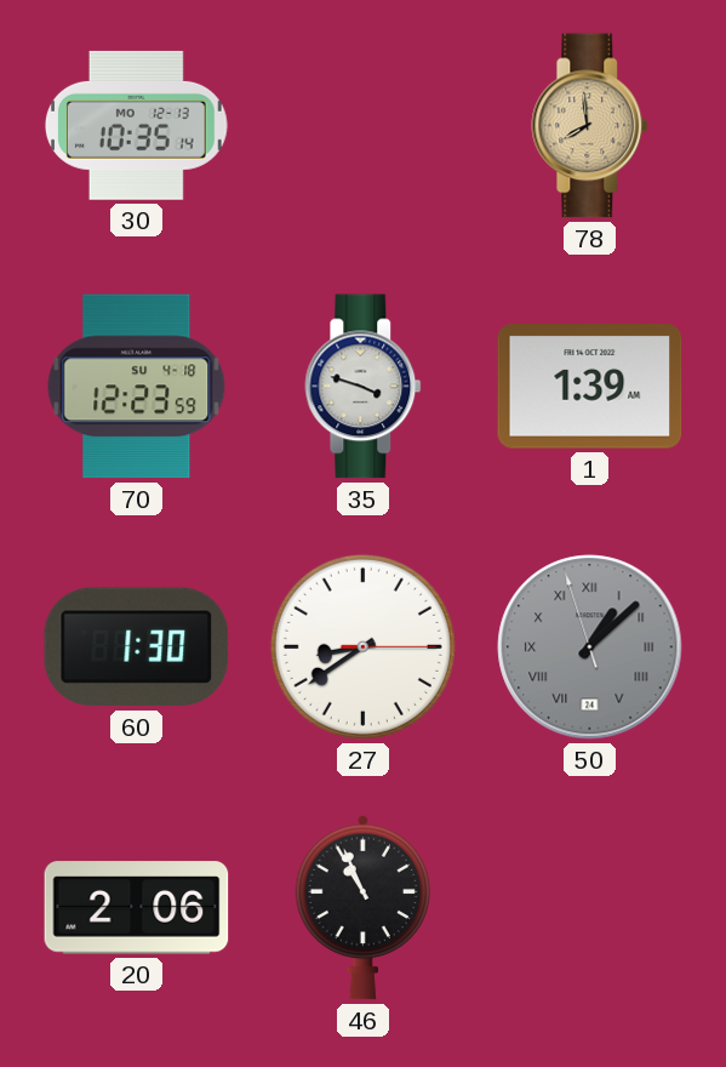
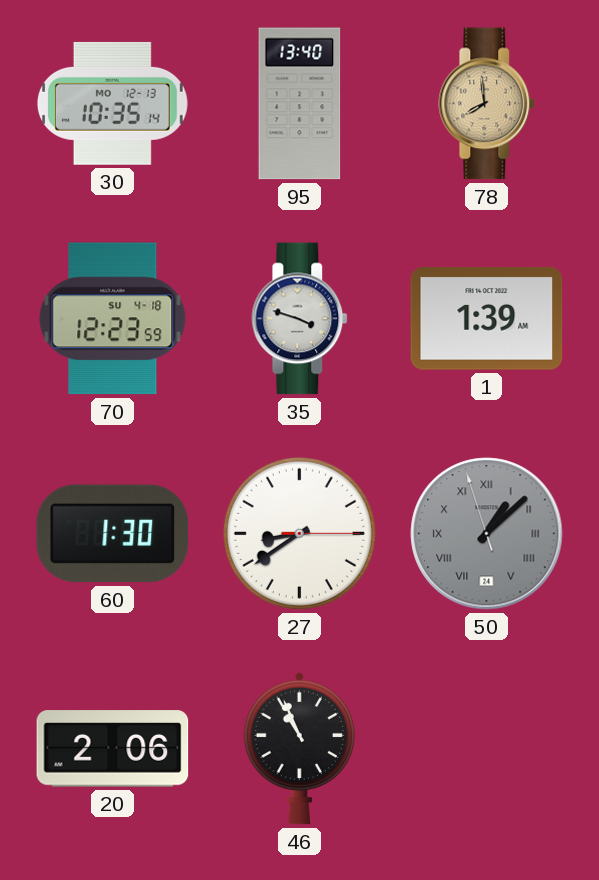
95: none -> 13:40
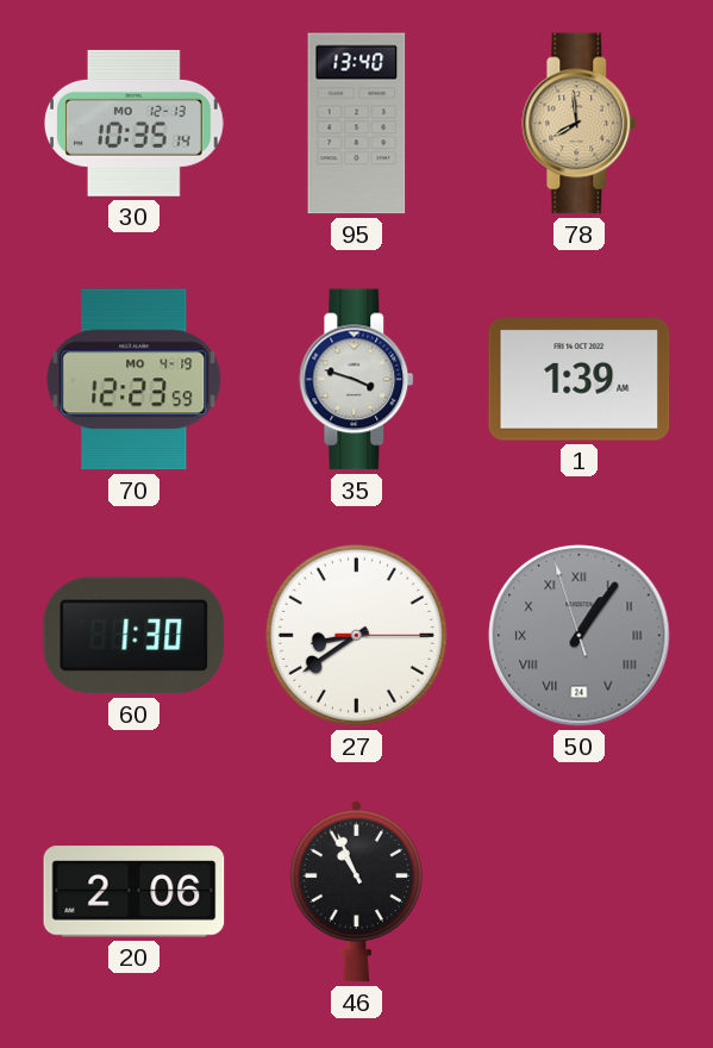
70 date: SU 4-18 -> MO 4-19
50: 1:07 -> 1:05
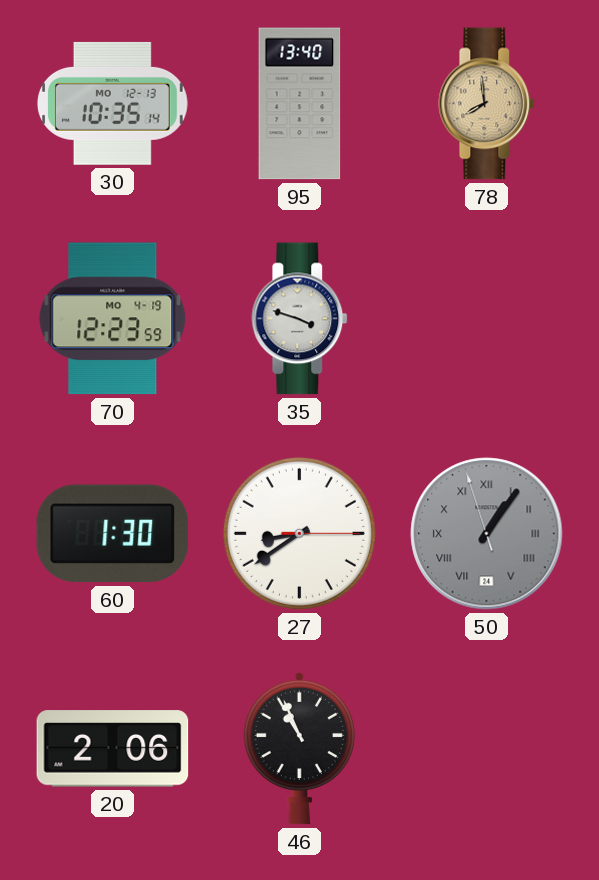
1: 1:39 -> none
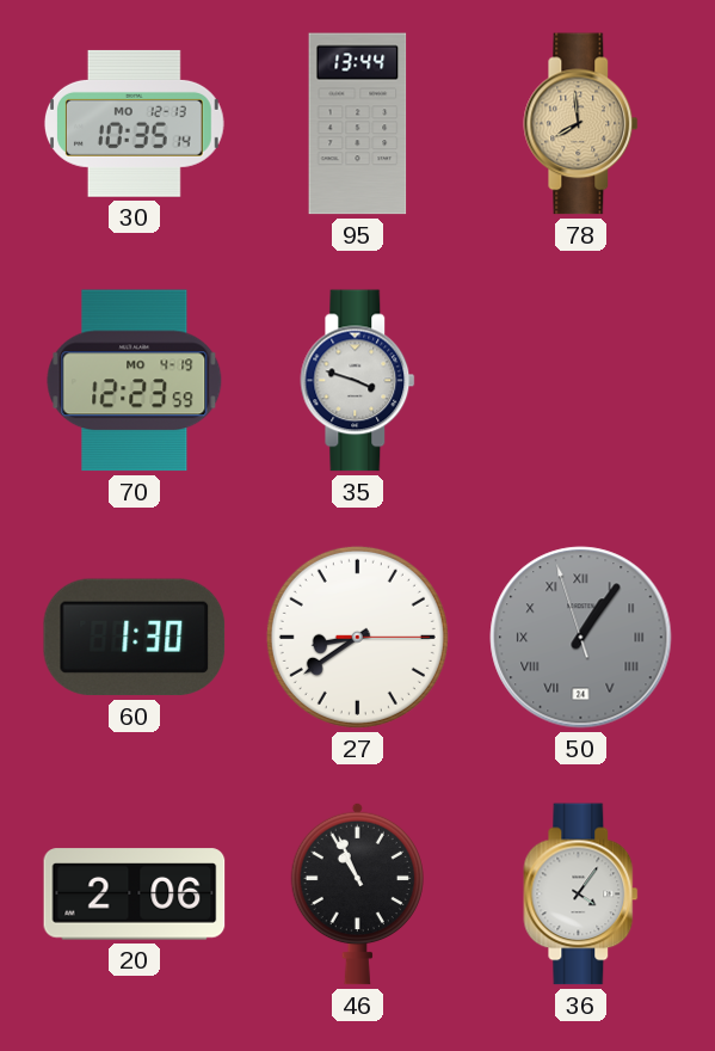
95: 13:40 -> 13:44
36: none -> 4:06
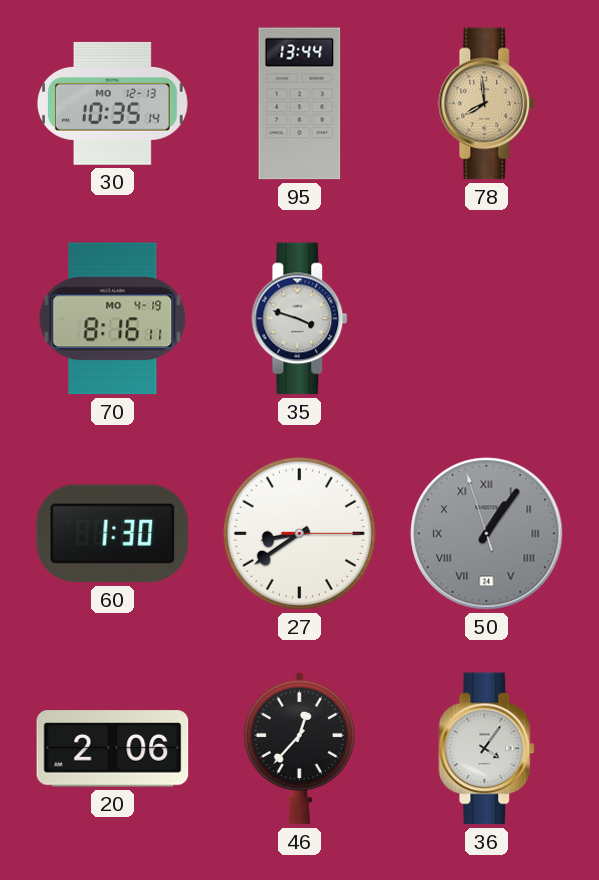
70: 12:23 -> 8:16
46: 10:56 -> 12:37
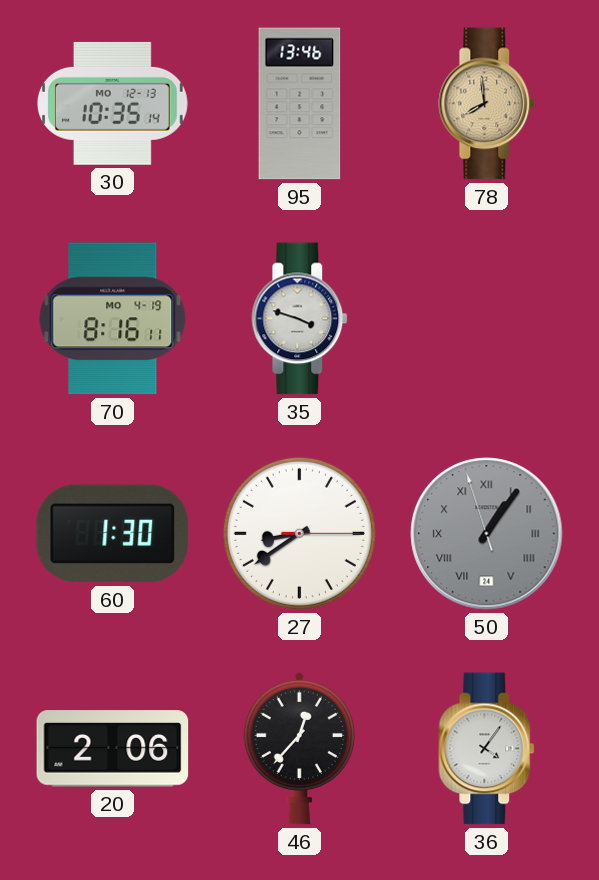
95: 13:44 -> 13:46
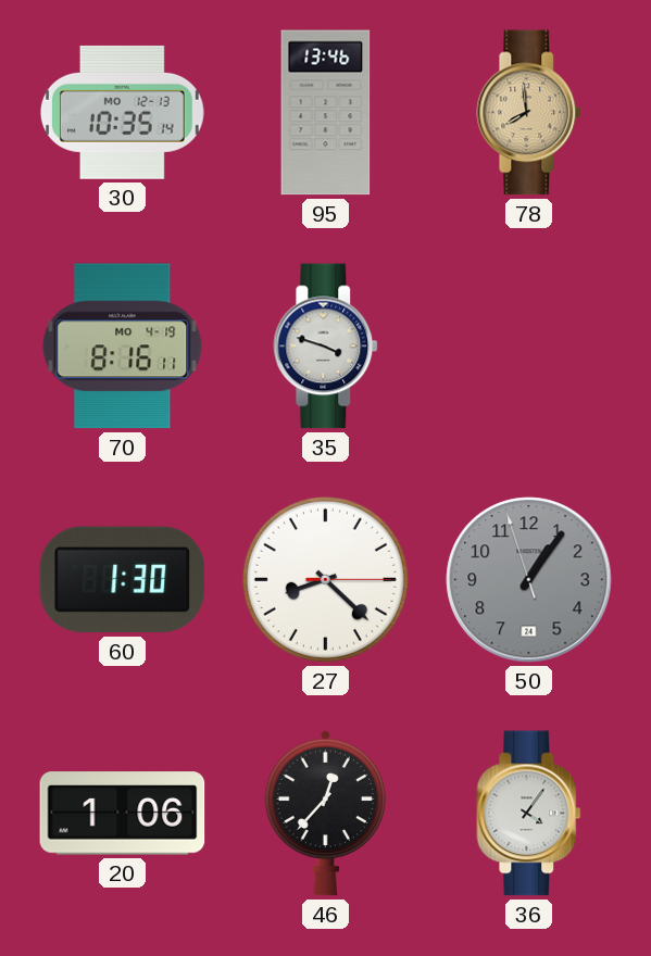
27: 8:39 -> 8:22
50 numerals: Roman -> Arabic
20: 2:06 -> 1:06
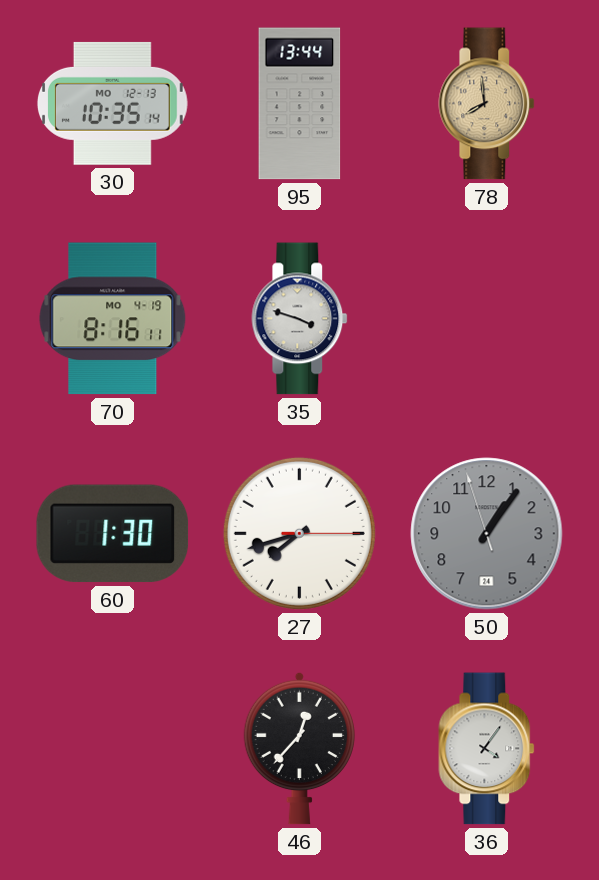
95: 13:46 -> 13:44
27: 8:22 -> 7:42
20: 1:06 -> none
